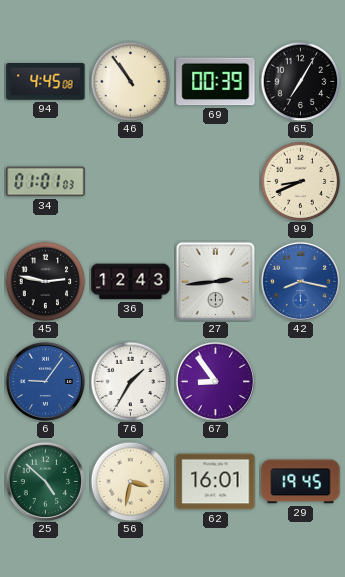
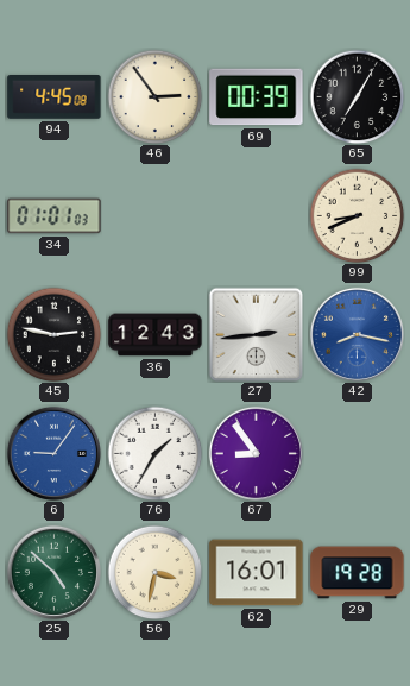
46: 10:54 -> 2:54
29: 19:45 -> 19:28
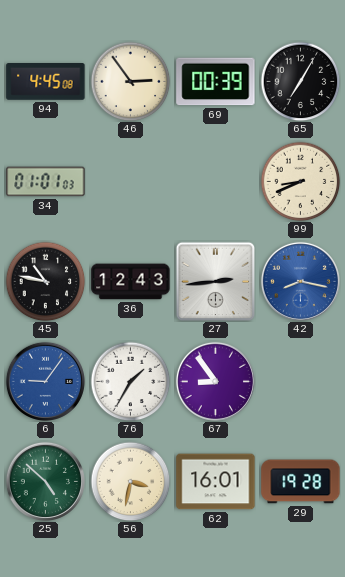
45: 2:47 -> 10:47
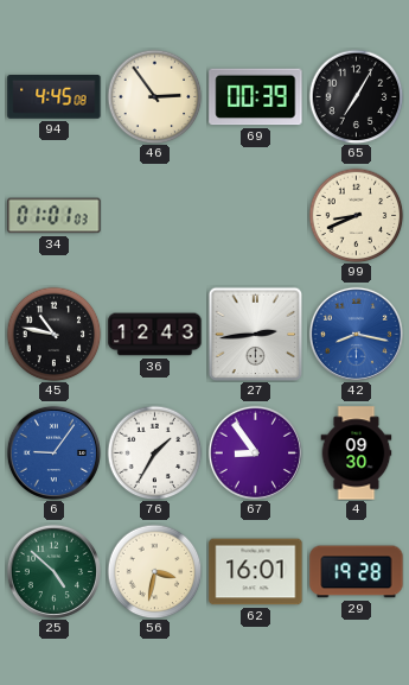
4: none -> 09:30
